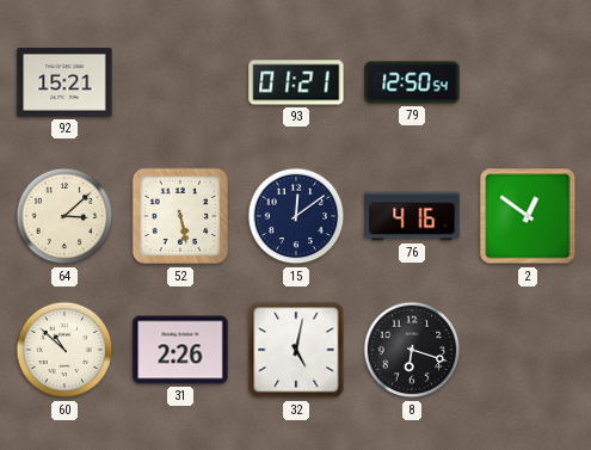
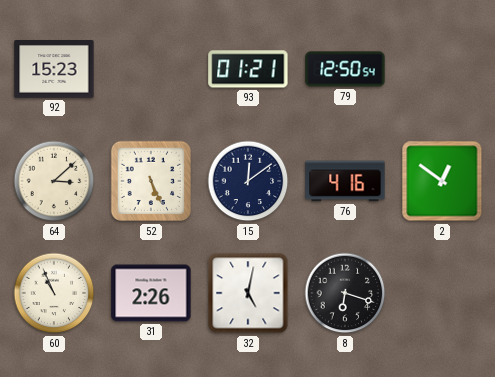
92: 15:21 -> 15:23
52: 5:28 -> 5:26
60: 10:52 -> 10:56
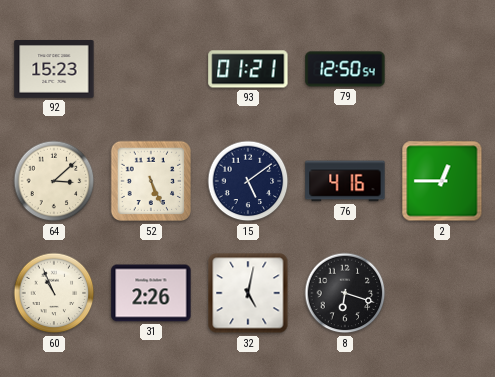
15: 12:09 -> 5:09
2: 12:51 -> 12:45
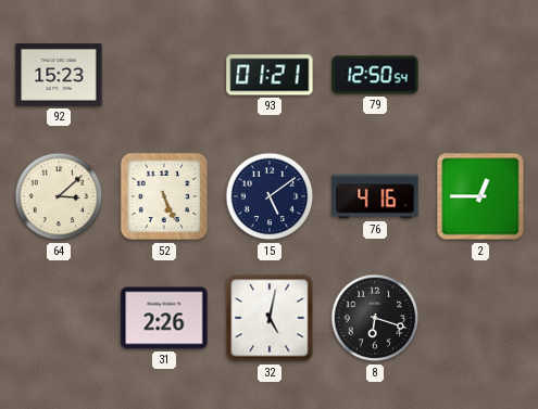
60: 10:56 -> none
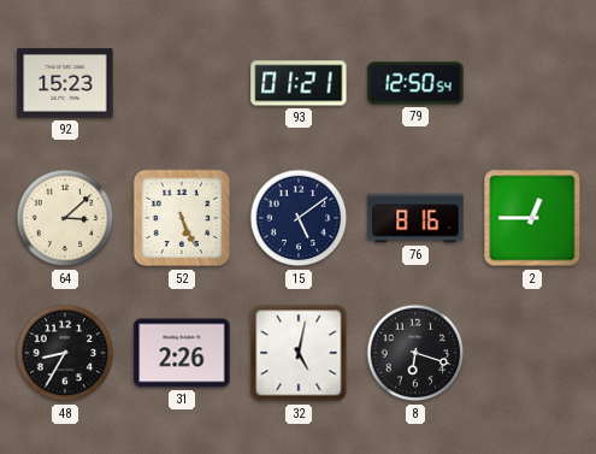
76: 4:16 -> 8:16
48: none -> 8:35
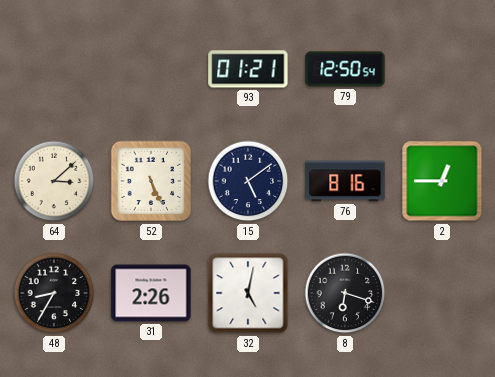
92: 15:23 -> none
